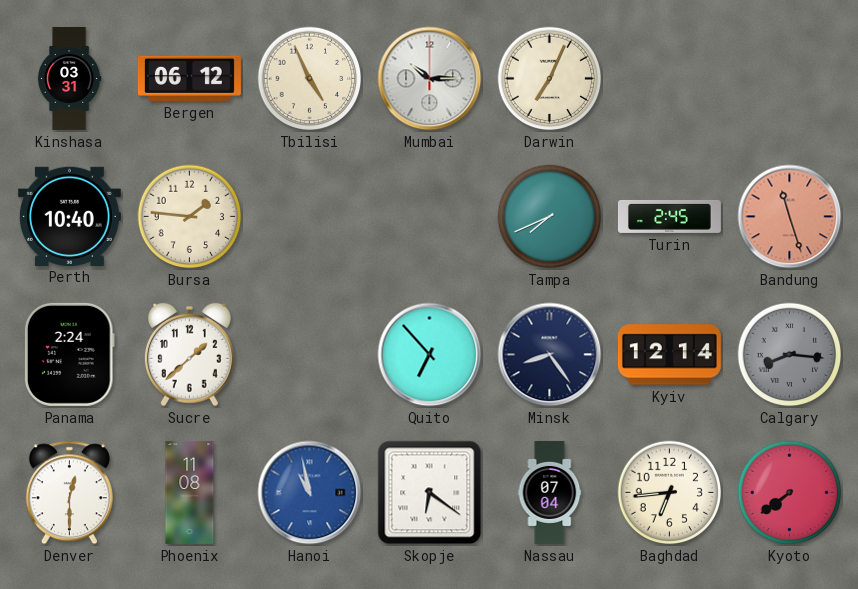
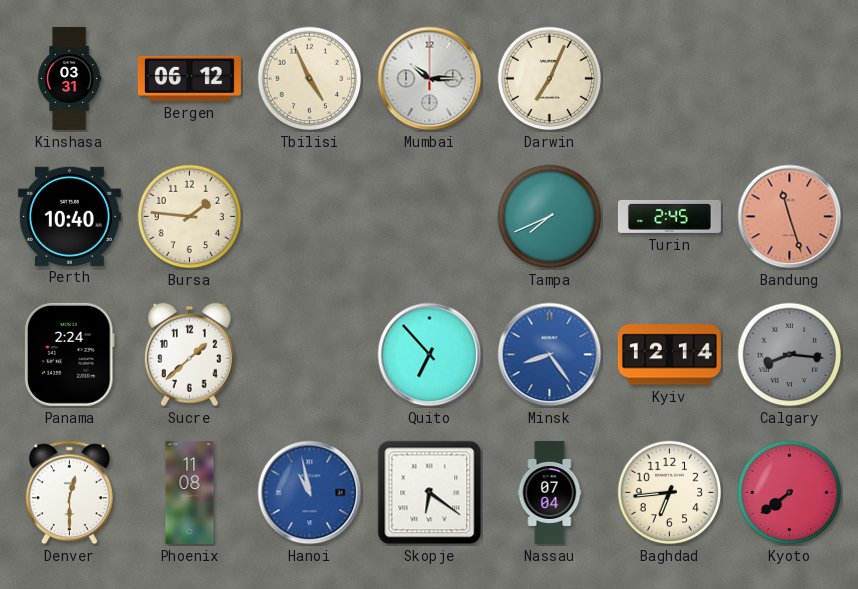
Minsk dial: navy -> blue
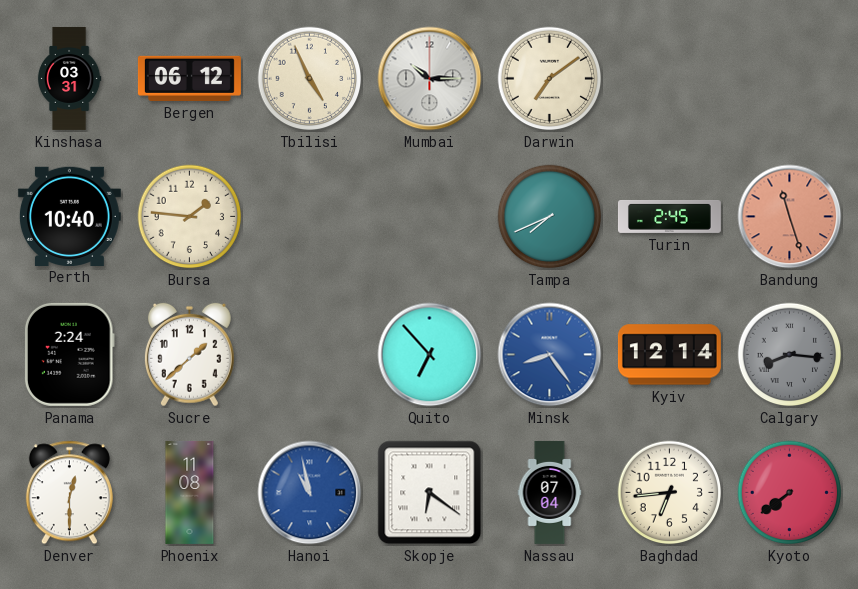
Darwin: 7:04 -> 7:09
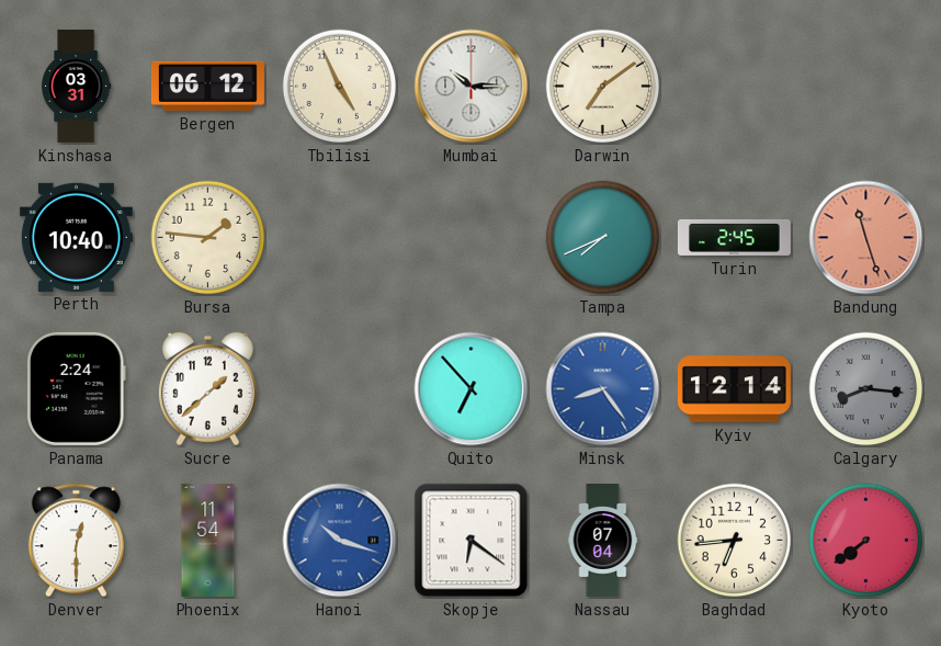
Phoenix: 11:08 -> 11:54
Hanoi: 10:58 -> 10:18
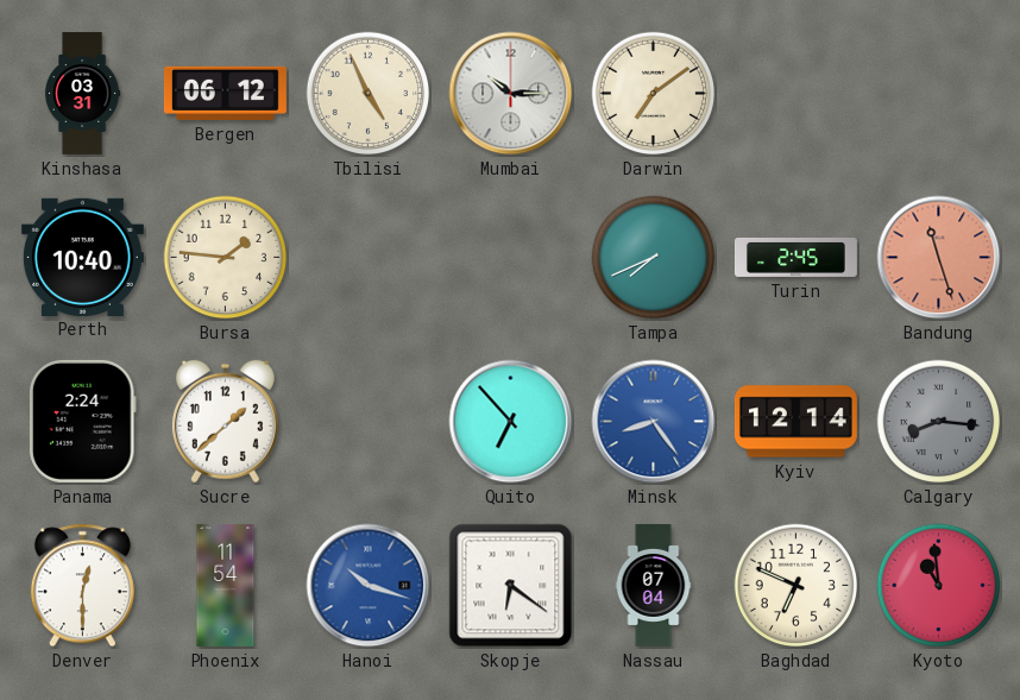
Baghdad: 6:44 -> 6:49
Kyoto: 7:39 -> 10:59
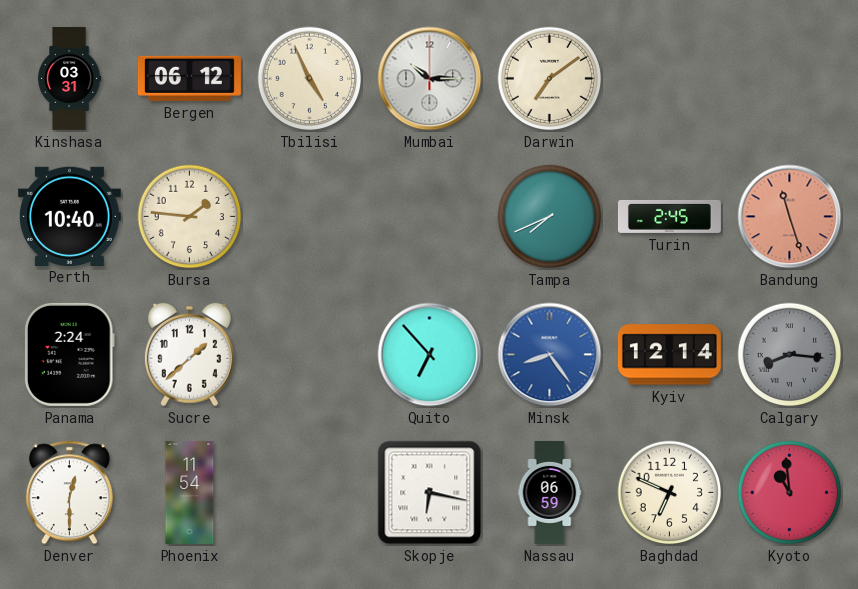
Hanoi: 10:18 -> none
Skopje: 6:21 -> 6:17
Nassau: 07:04 -> 06:59
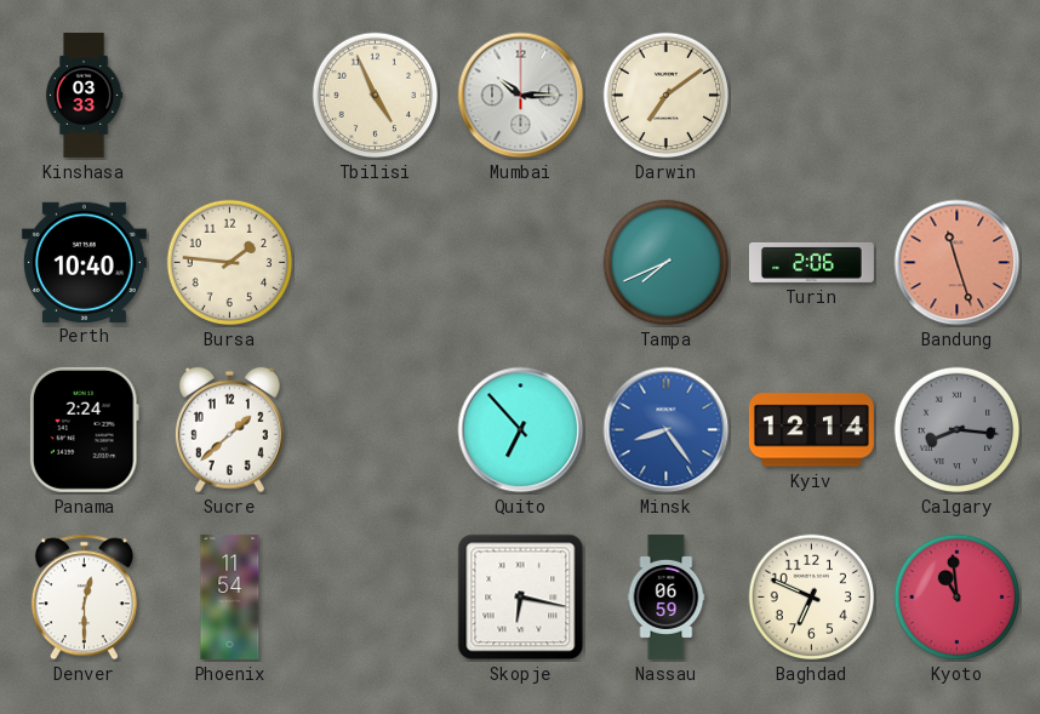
Kinshasa: 03:31 -> 03:33
Bergen: 06:12 -> none
Turin: 2:45 -> 2:06
